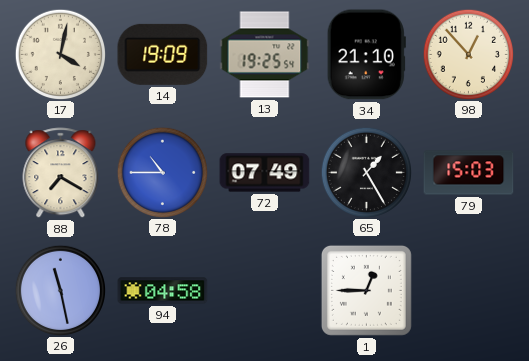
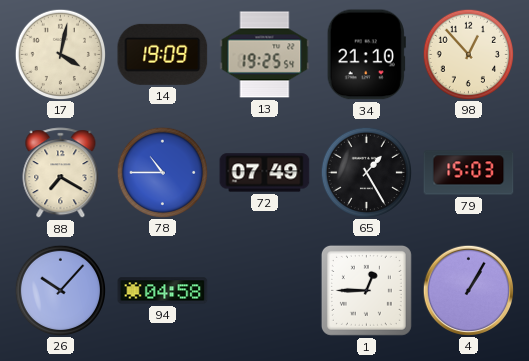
26: 11:28 -> 10:07
4: none -> 1:05
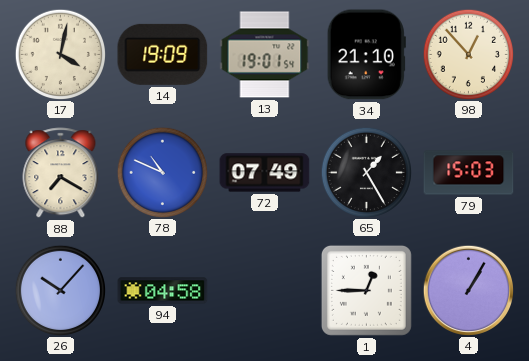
13: 19:25 -> 19:01
78: 10:45 -> 10:49
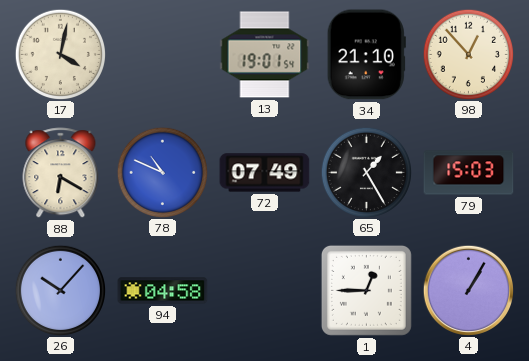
14: 19:09 -> none
88: 7:20 -> 6:20
